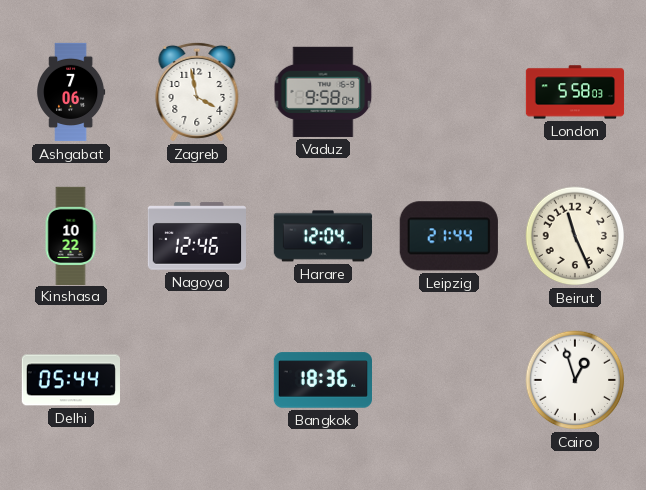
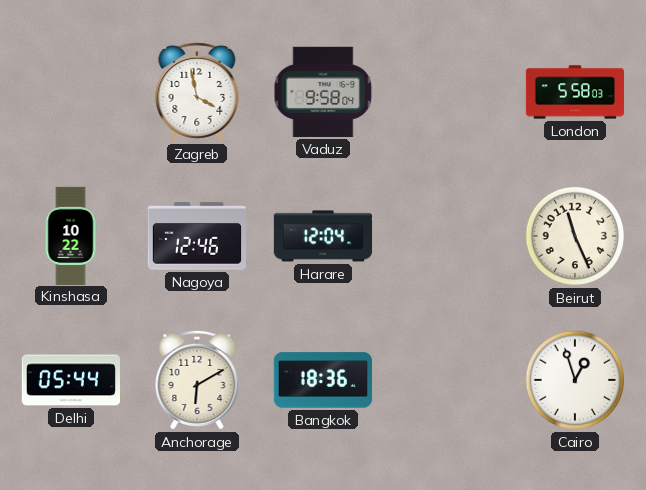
Ashgabat: 7:06 -> none
Leipzig: 21:44 -> none
Anchorage: none -> 6:10
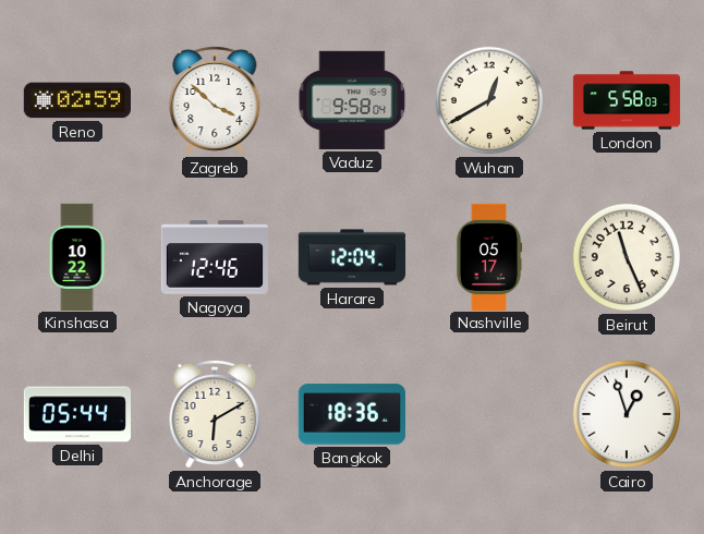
Reno: none -> 02:59
Zagreb: 3:58 -> 3:52
Wuhan: none -> 12:40
Nashville: none -> 05:17
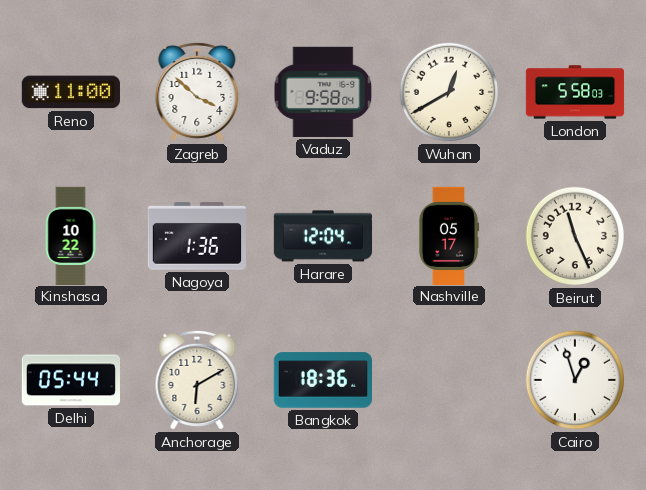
Reno: 02:59 -> 11:00
Nagoya: 12:46 -> 1:36
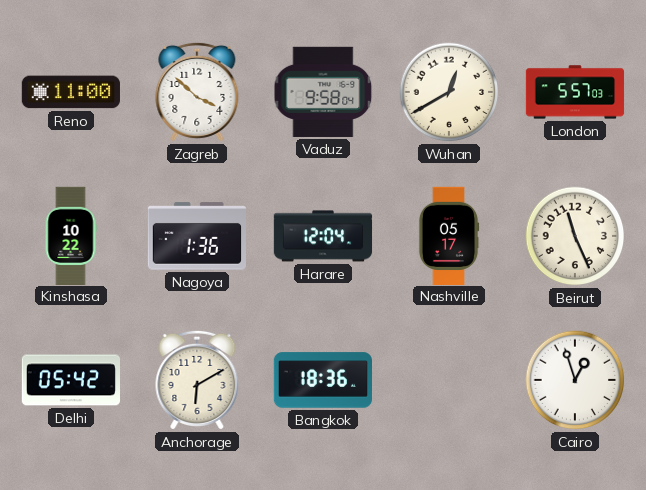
London: 5:58 -> 5:57
Delhi: 05:44 -> 05:42
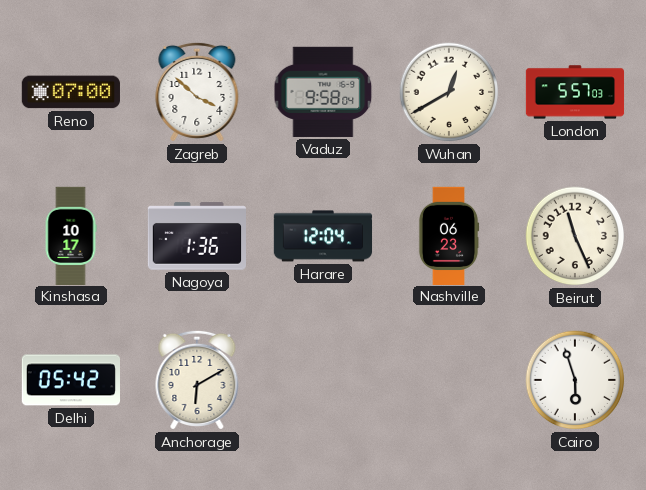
Reno: 11:00 -> 07:00
Kinshasa: 10:22 -> 10:17
Nashville: 05:17 -> 06:23
Bangkok: 18:36 -> none
Cairo: 12:57 -> 5:57
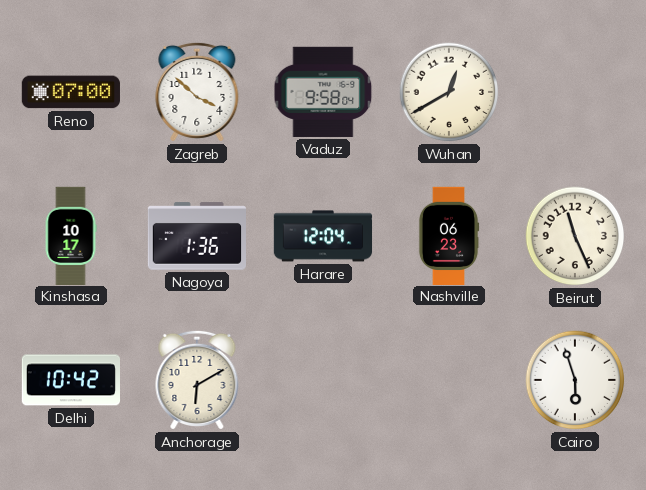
London: 5:57 -> none
Delhi: 05:42 -> 10:42
